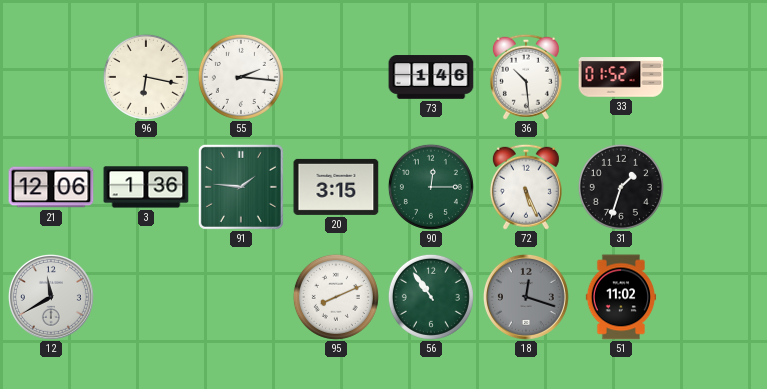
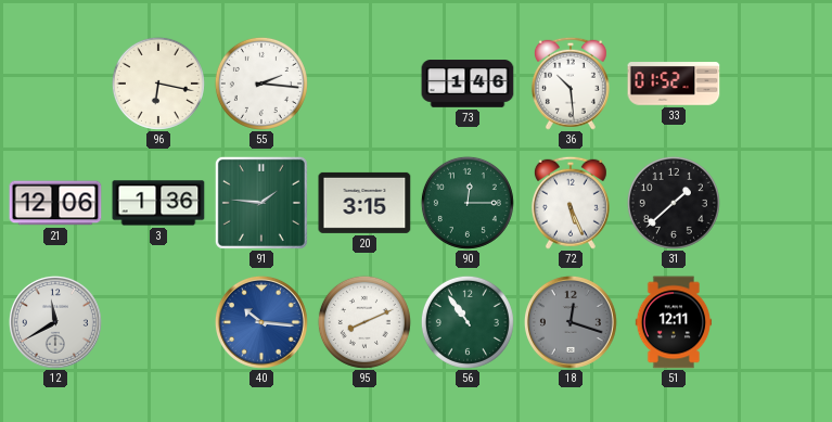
31: 1:33 -> 1:38
40: none -> 10:16
51: 11:02 -> 12:11
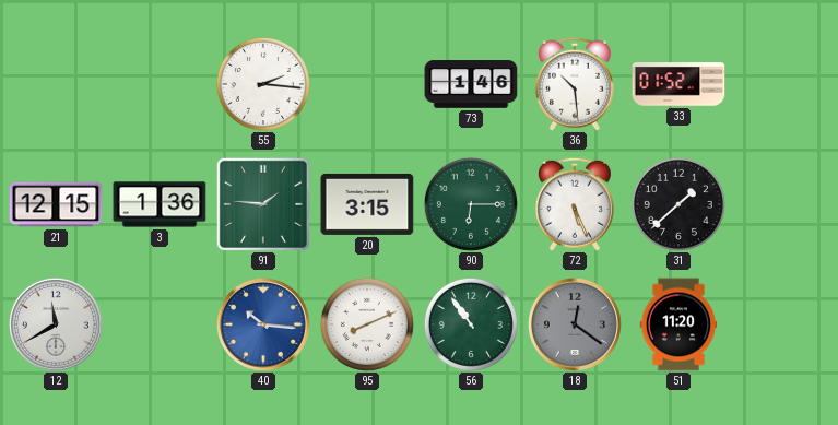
96: 6:17 -> none
21: 12:06 -> 12:15
90: 12:15 -> 6:15
18: 12:18 -> 12:21
51: 12:11 -> 11:20
